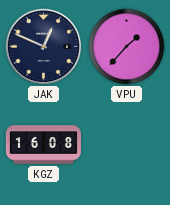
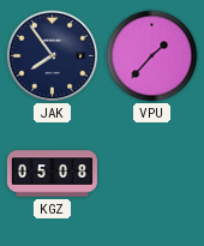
JAK: 12:49 -> 7:54
KGZ: 16:08 -> 05:08
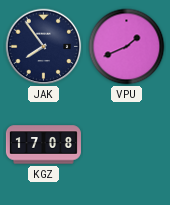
VPU: 1:37 -> 1:41
KGZ: 05:08 -> 17:08
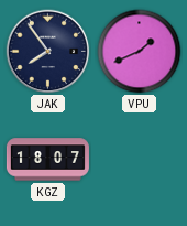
KGZ: 17:08 -> 18:07
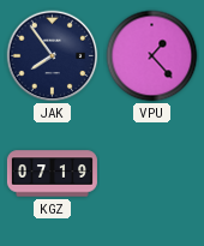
VPU: 1:41 -> 1:23
KGZ: 18:07 -> 07:19
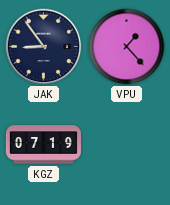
JAK: 7:54 -> 8:54
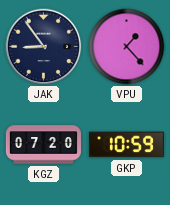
KGZ: 07:19 -> 07:20
GKP: none -> 10:59
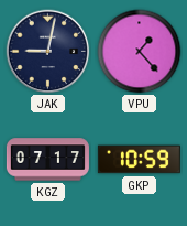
JAK: 8:54 -> 9:02
KGZ: 07:20 -> 07:17
